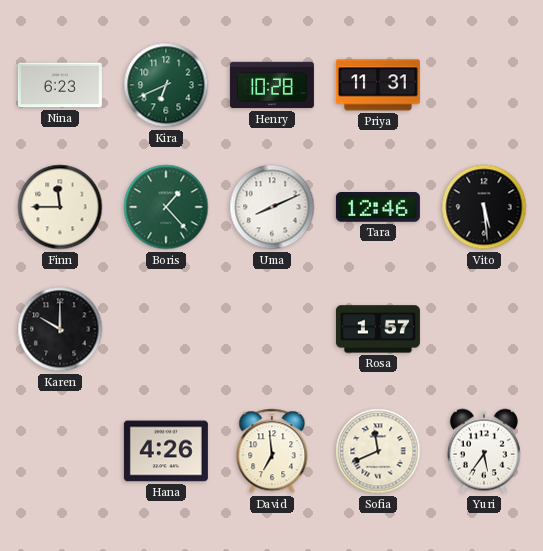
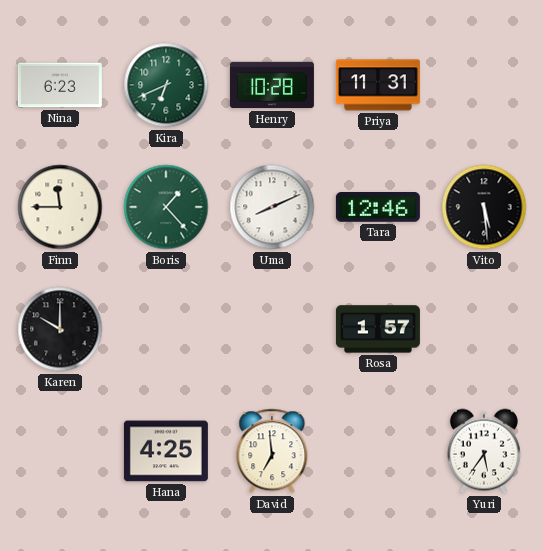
Hana: 4:26 -> 4:25
Sofia: 11:41 -> none
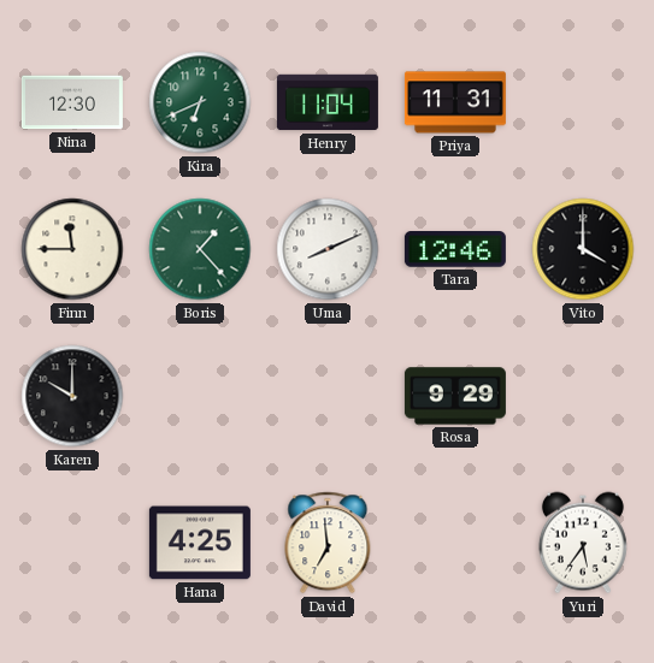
Nina: 6:23 -> 12:30
Henry: 10:28 -> 11:04
Vito: 5:29 -> 4:00
Rosa: 1:57 -> 9:29
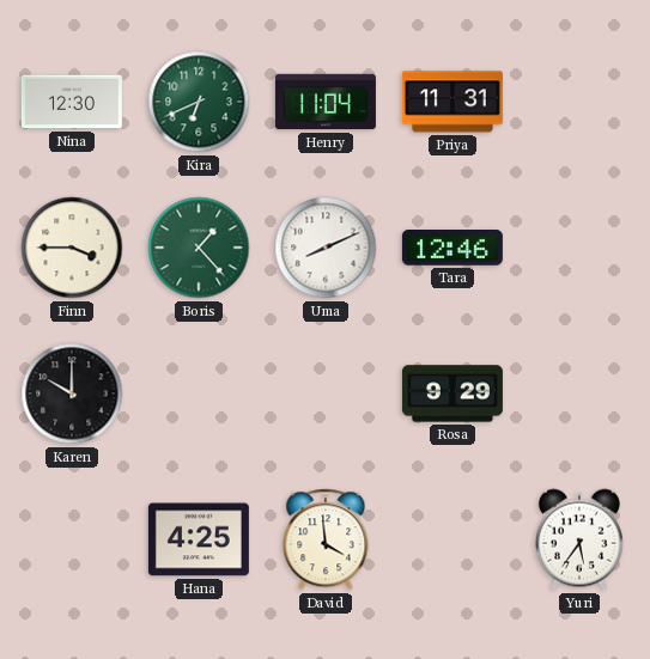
Finn: 11:45 -> 3:45
Vito: 4:00 -> none
David: 6:59 -> 3:59
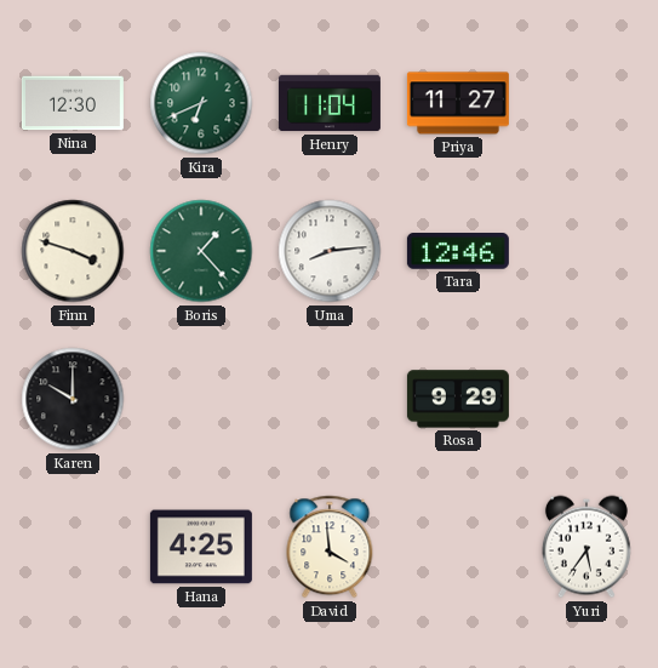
Priya: 11:31 -> 11:27
Finn: 3:45 -> 3:48
Uma: 8:11 -> 8:14
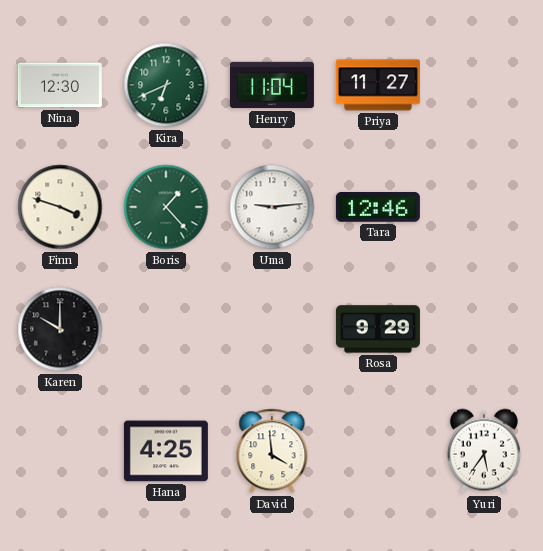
Uma: 8:14 -> 9:14
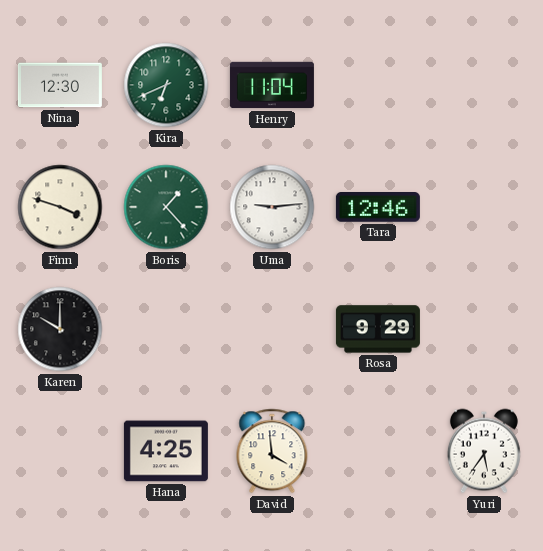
Priya: 11:27 -> none
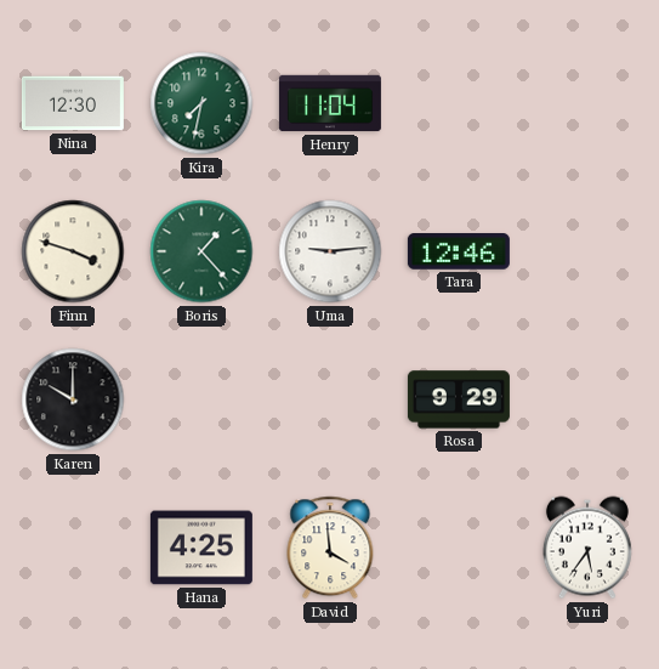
Kira: 6:41 -> 7:32
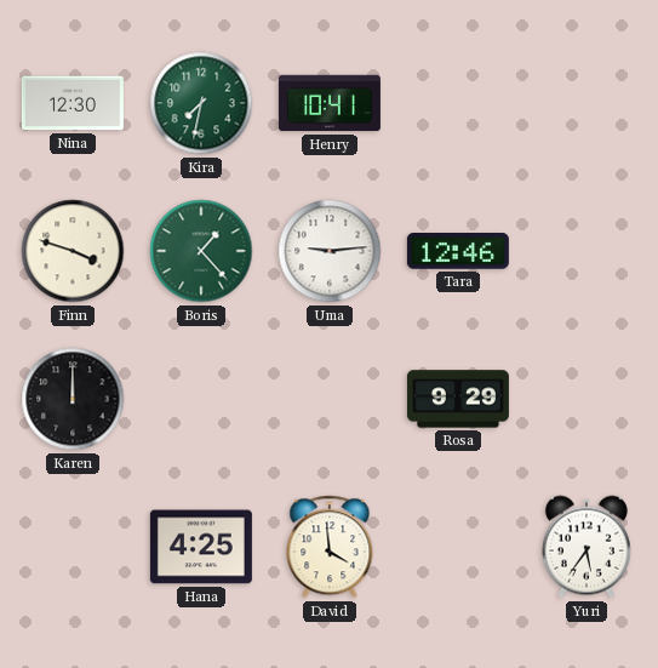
Henry: 11:04 -> 10:41
Karen: 10:00 -> 12:00
